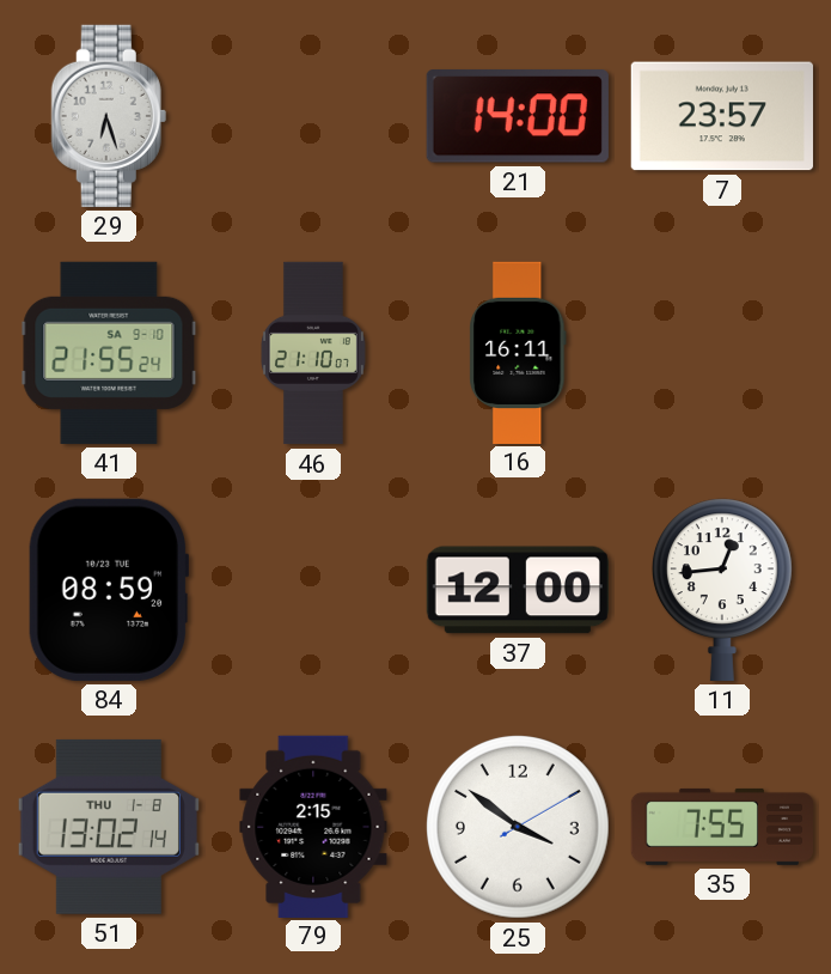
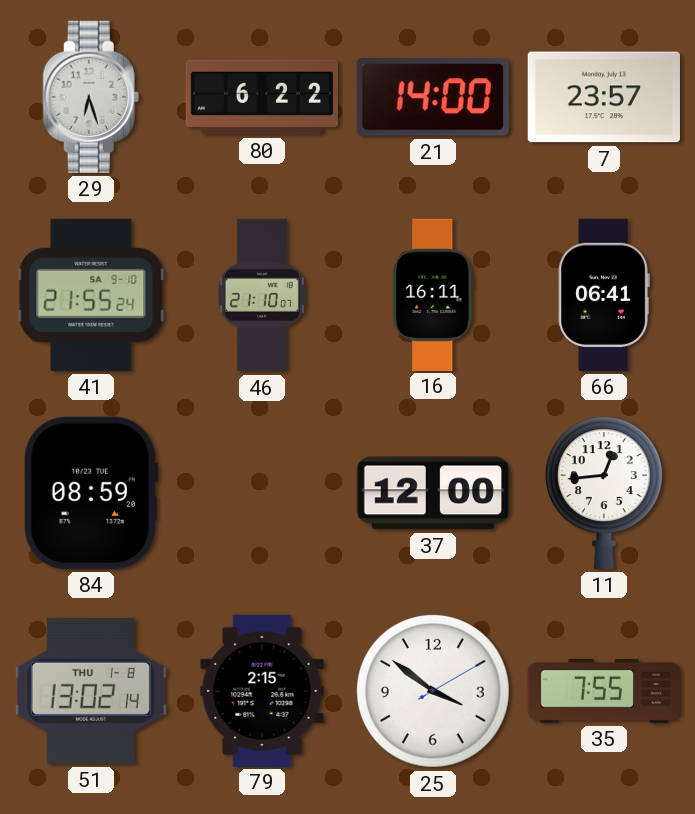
80: none -> 6:22
66: none -> 06:41
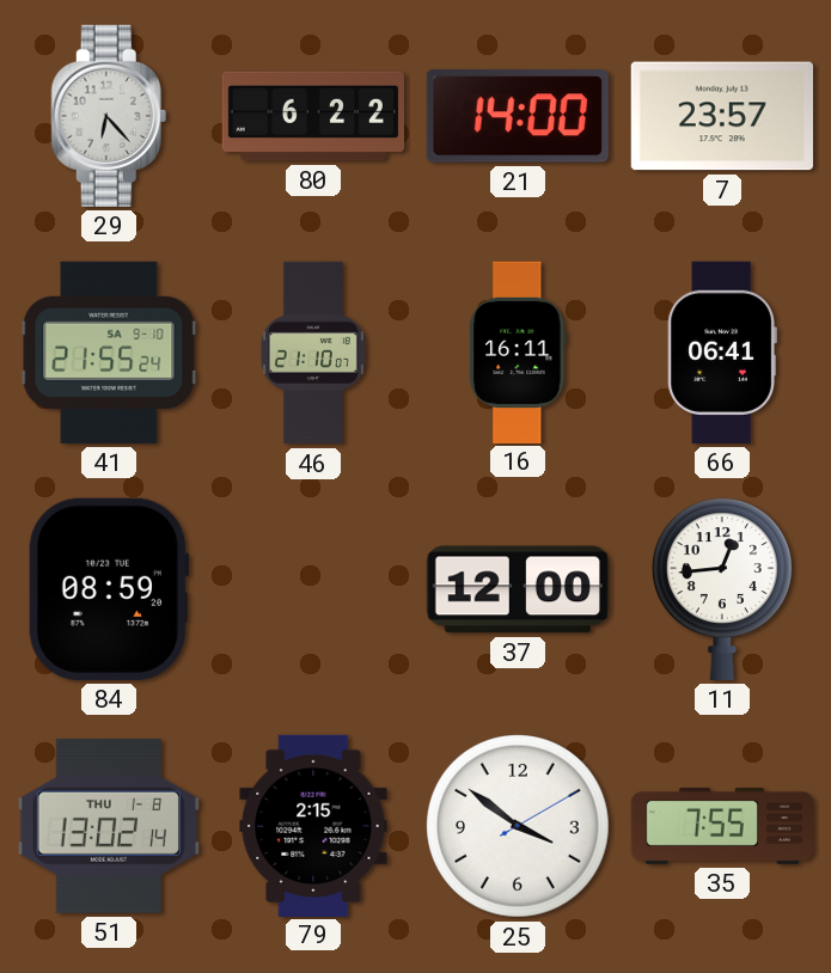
29: 6:27 -> 6:23
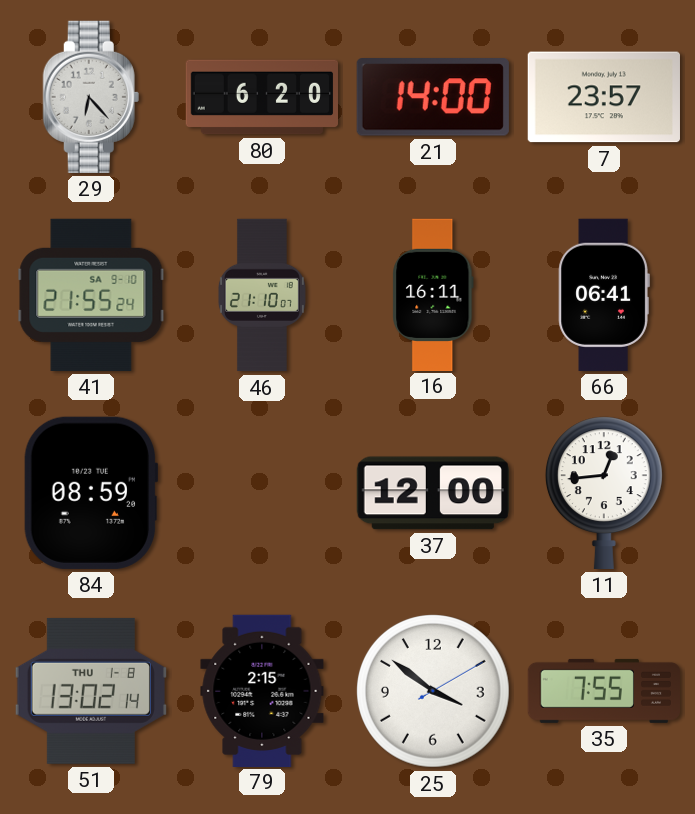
80: 6:22 -> 6:20
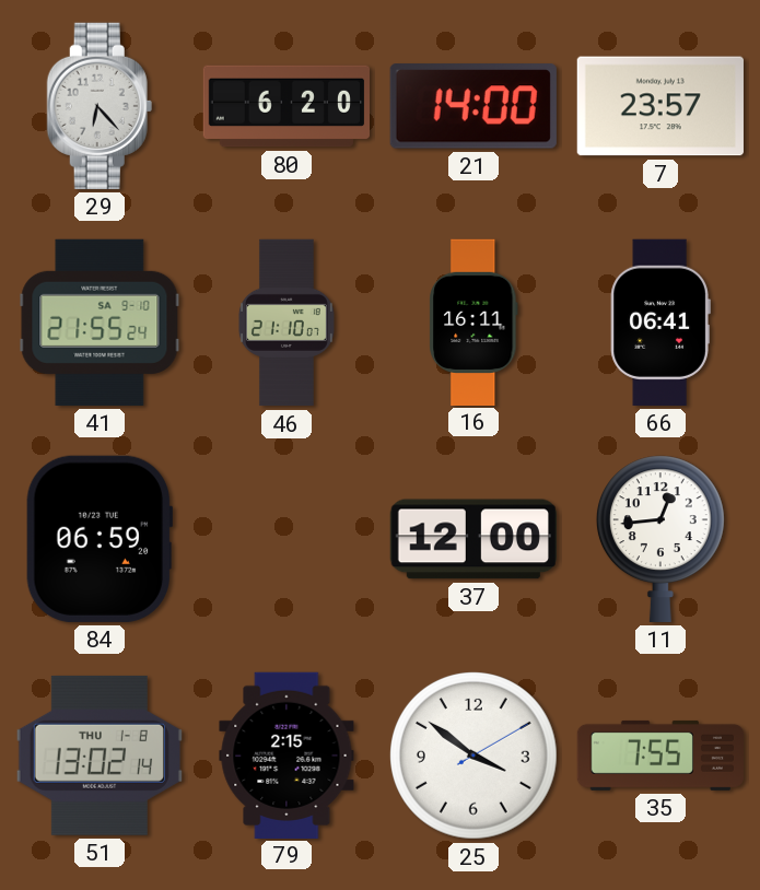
84: 08:59 -> 06:59
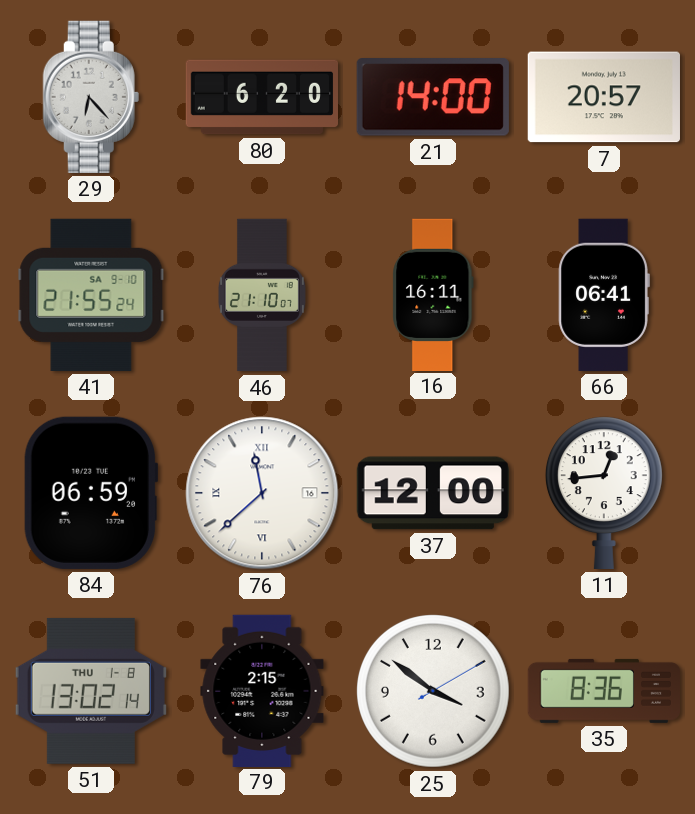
7: 23:57 -> 20:57
76: none -> 11:38
35: 7:55 -> 8:36
